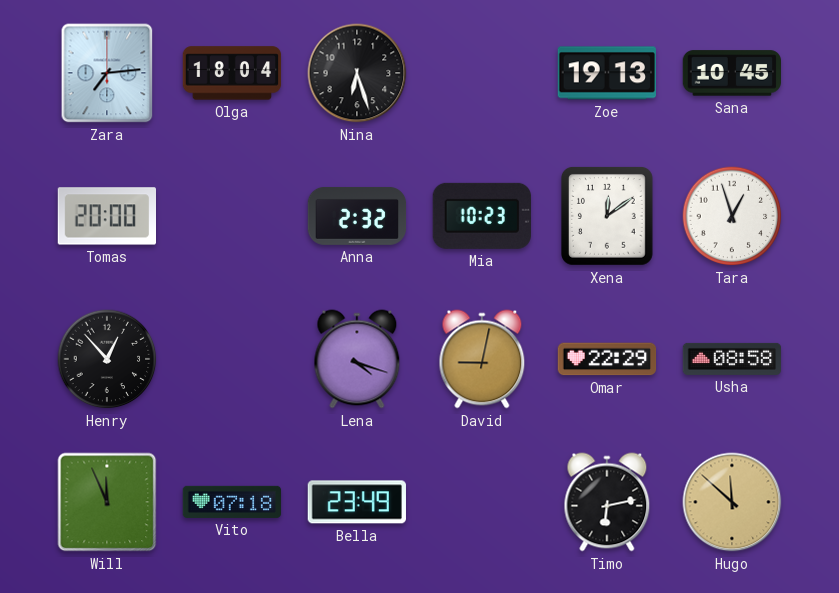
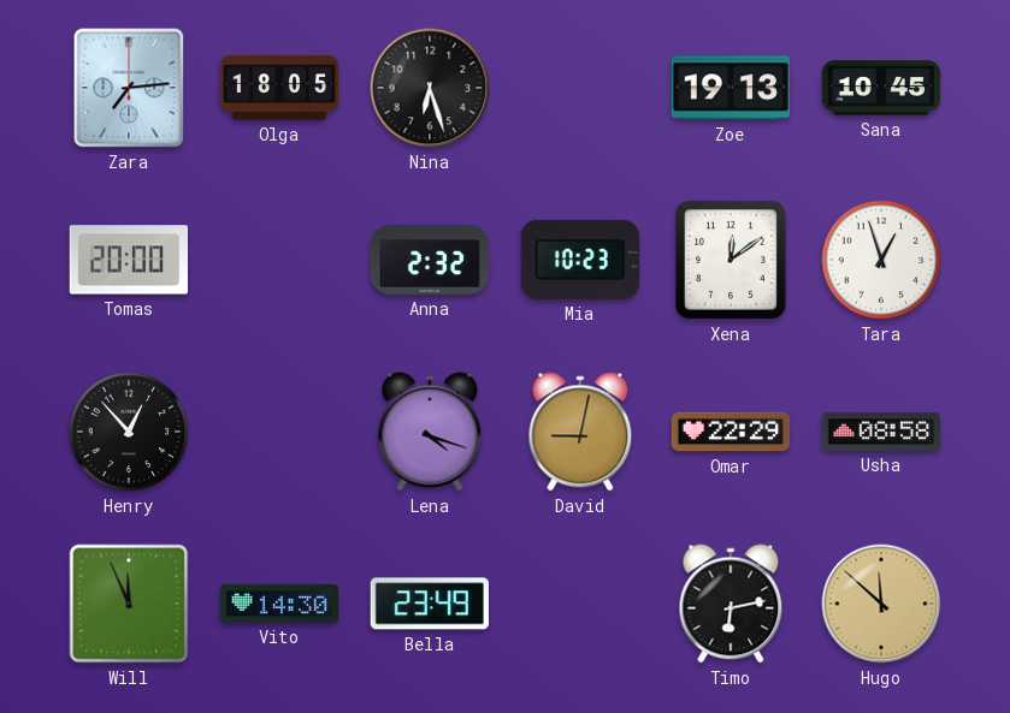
Olga: 18:04 -> 18:05
Vito: 07:18 -> 14:30
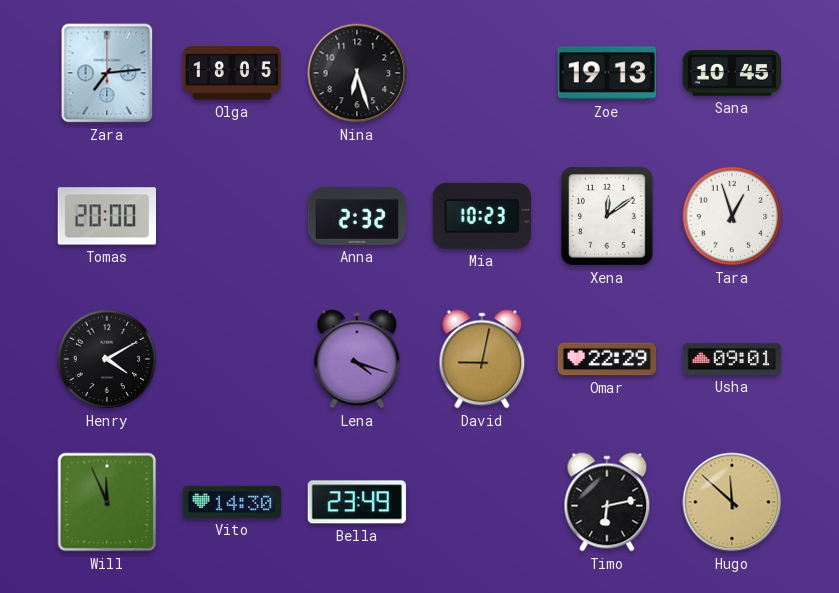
Henry: 12:53 -> 4:10
Usha: 08:58 -> 09:01
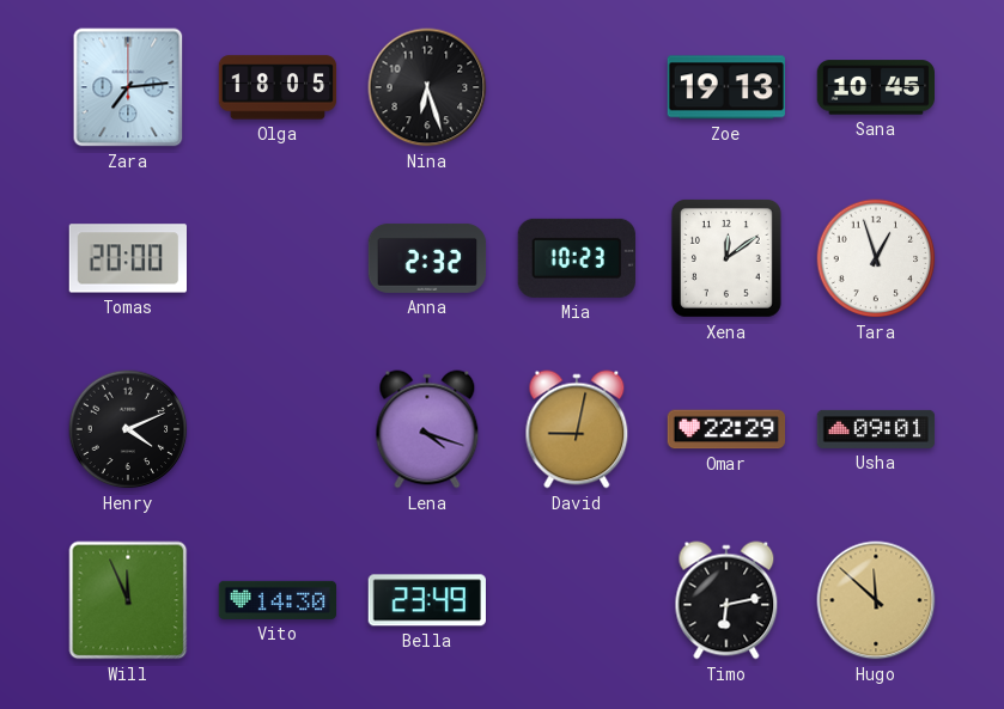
Henry: 4:10 -> 4:11
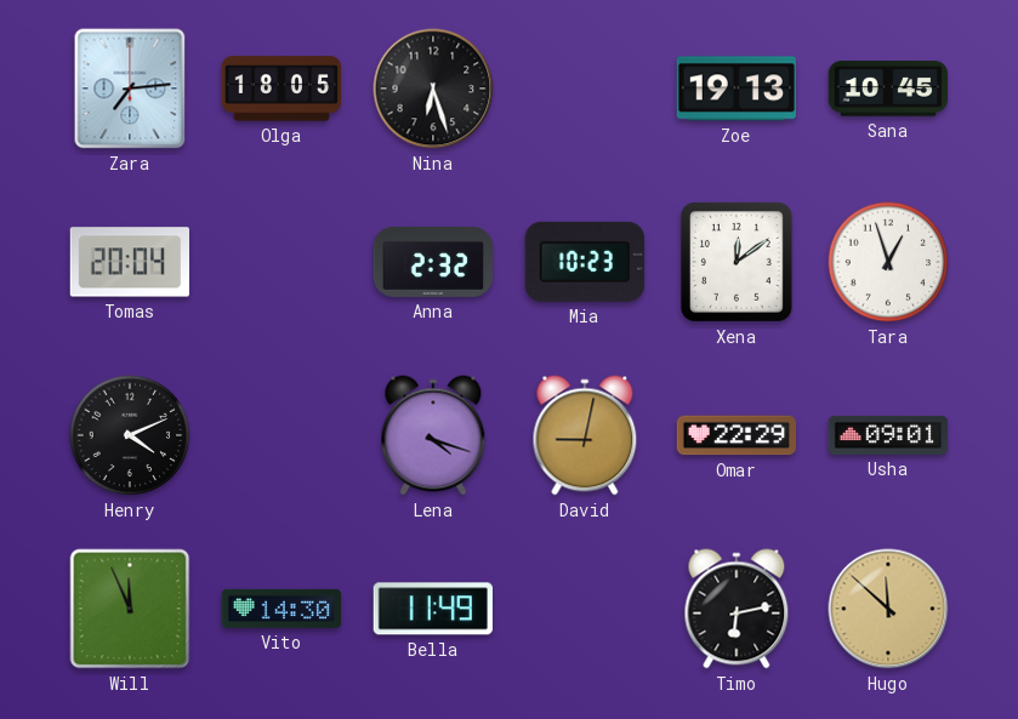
Tomas: 20:00 -> 20:04
Bella: 23:49 -> 11:49
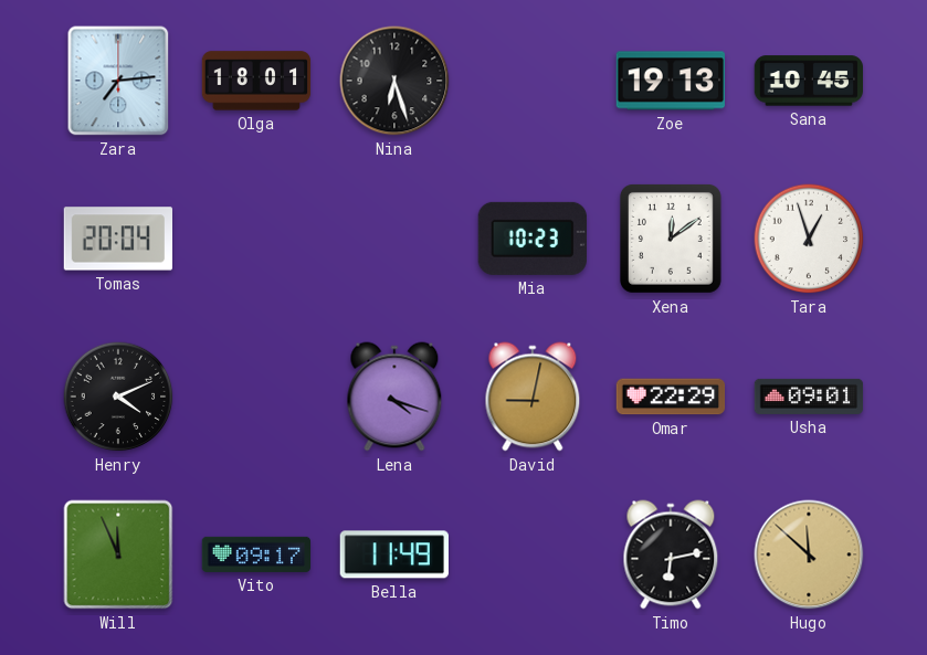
Olga: 18:05 -> 18:01
Anna: 2:32 -> none
Vito: 14:30 -> 09:17
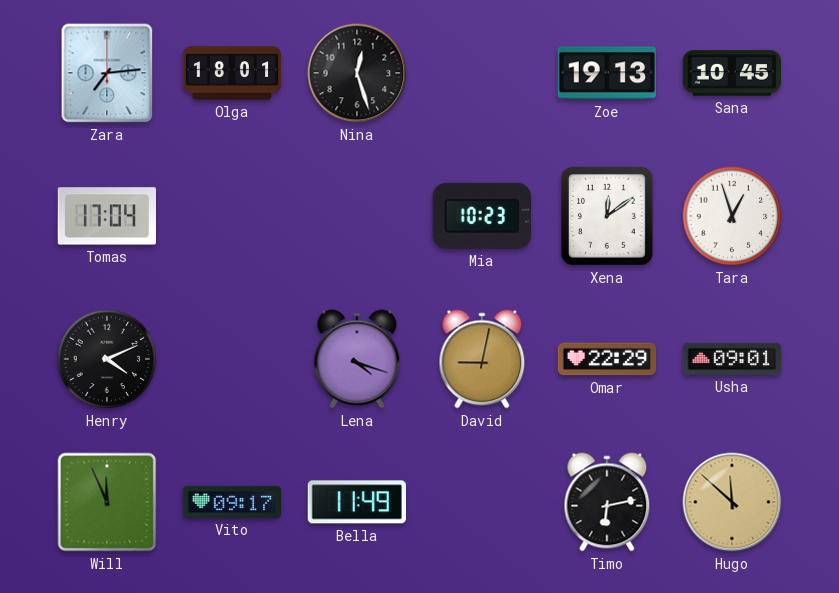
Nina: 6:27 -> 12:27
Tomas: 20:04 -> 17:04
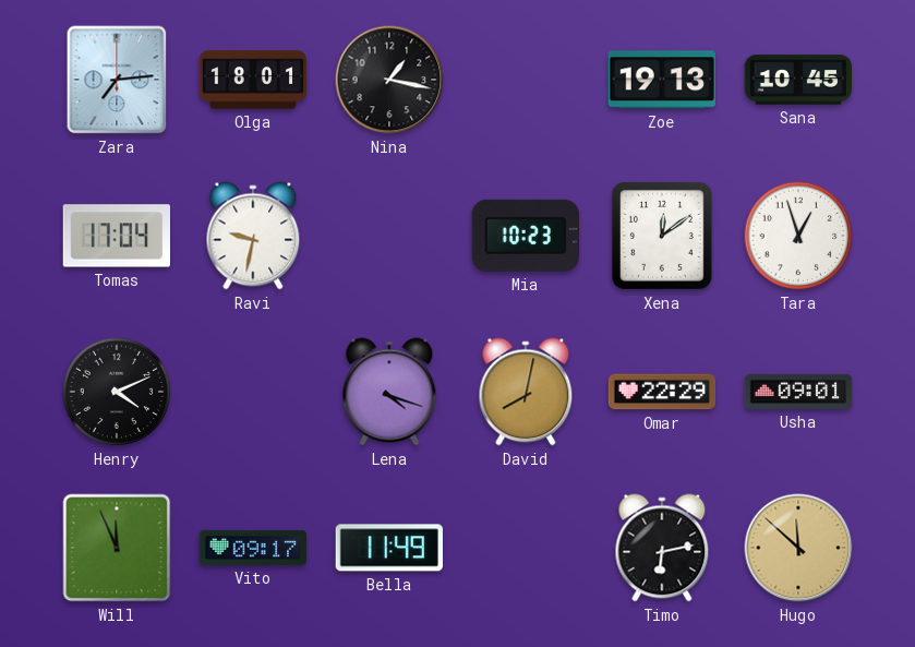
Nina: 12:27 -> 1:17
Ravi: none -> 9:32
David: 9:02 -> 8:02
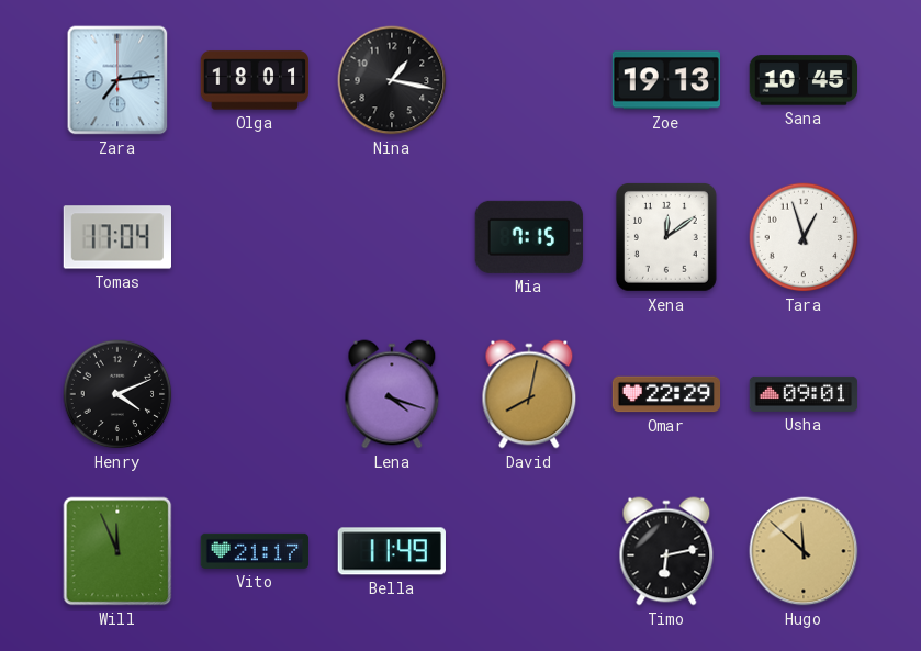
Ravi: 9:32 -> none
Mia: 10:23 -> 7:15
Vito: 09:17 -> 21:17
